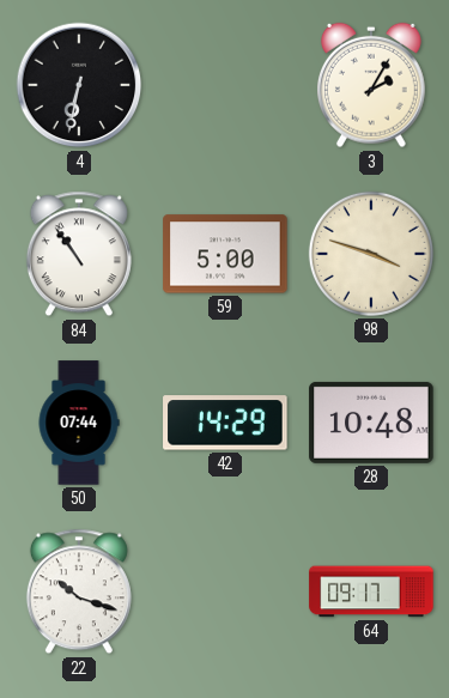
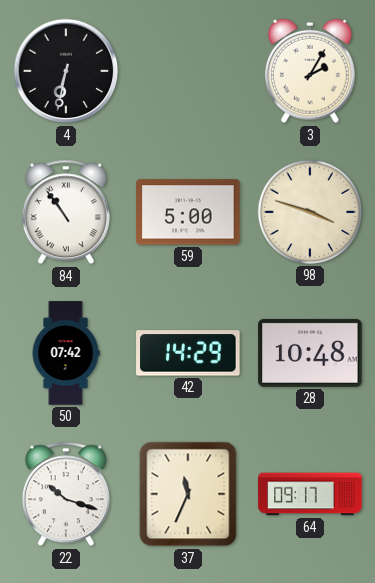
50: 07:44 -> 07:42
37: none -> 11:34
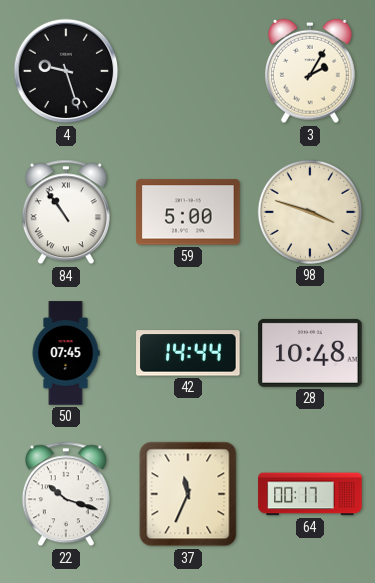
4: 6:32 -> 9:27
50: 07:42 -> 07:45
42: 14:29 -> 14:44
64: 09:17 -> 00:17
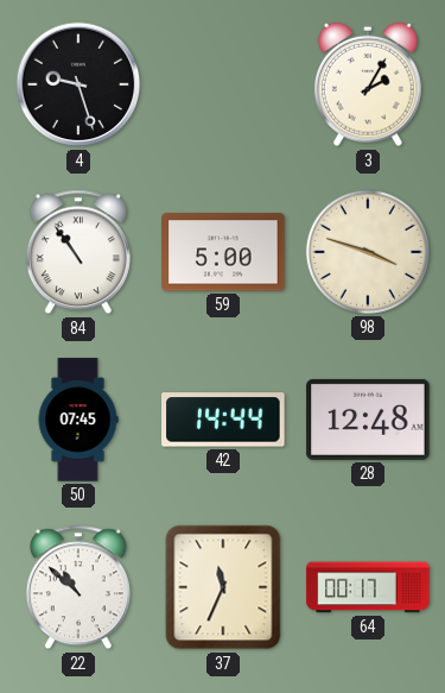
28: 10:48 -> 12:48
22: 10:18 -> 10:52
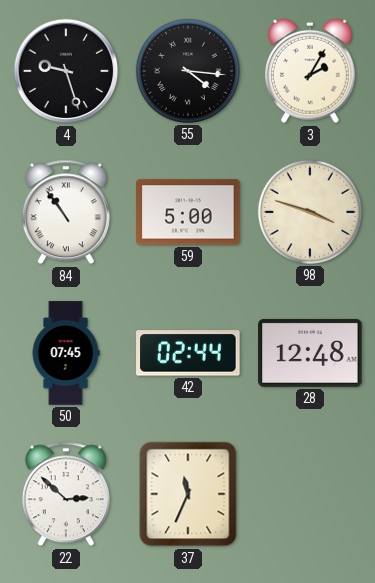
55: none -> 4:16
42: 14:44 -> 02:44
22: 10:52 -> 2:52
64: 00:17 -> none
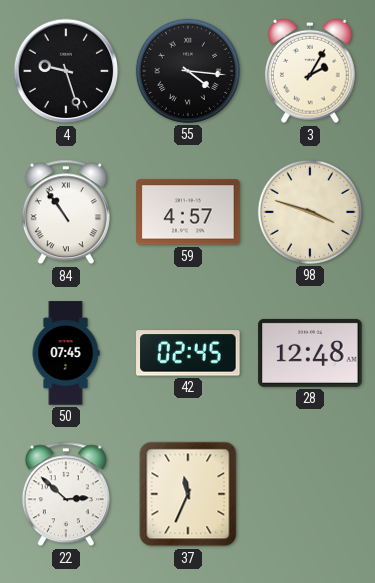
59: 5:00 -> 4:57
42: 02:44 -> 02:45
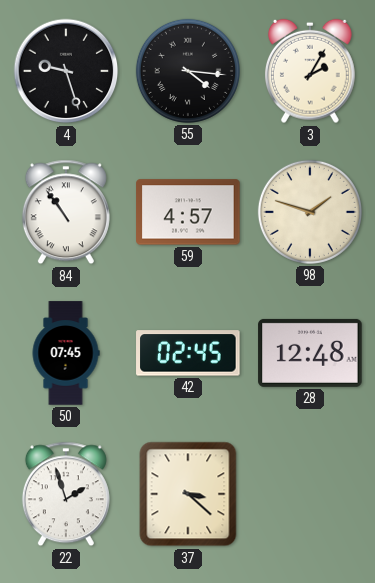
98: 3:48 -> 1:48
22: 2:52 -> 1:57
37: 11:34 -> 3:22
